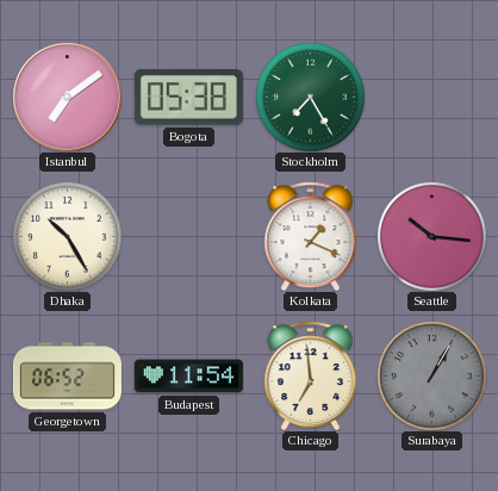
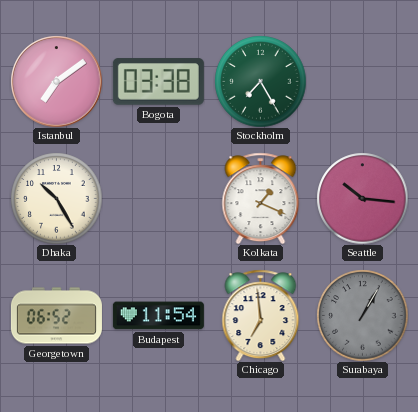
Bogota: 05:38 -> 03:38
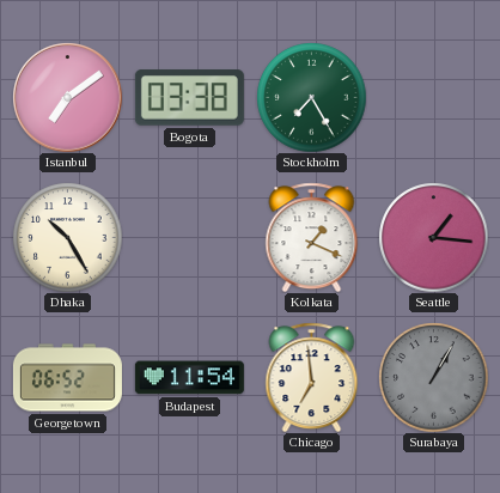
Seattle: 10:16 -> 1:16
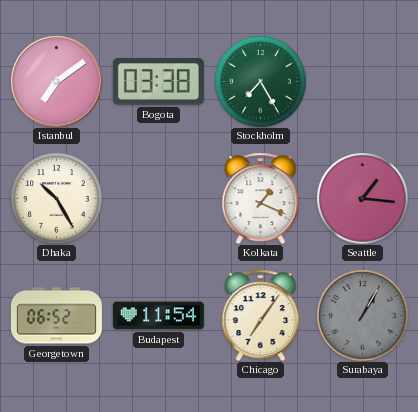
Chicago: 6:59 -> 7:06
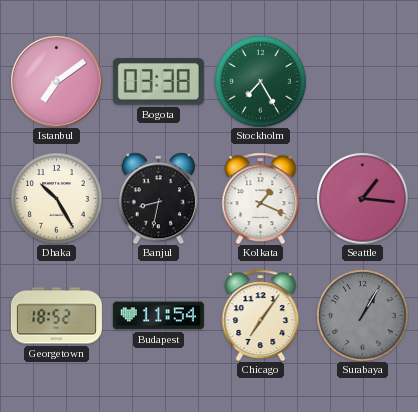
Banjul: none -> 8:32
Georgetown: 06:52 -> 18:52
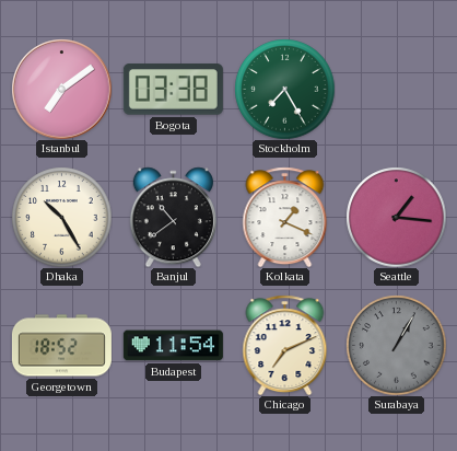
Banjul: 8:32 -> 10:39
Chicago: 7:06 -> 7:11
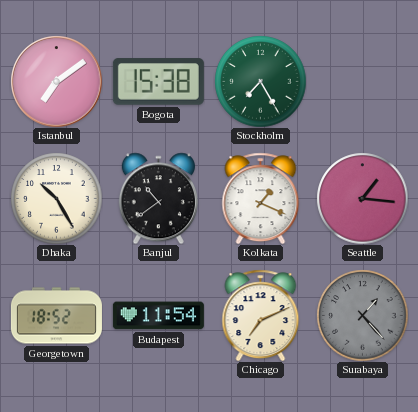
Bogota: 03:38 -> 15:38
Surabaya: 1:05 -> 1:23
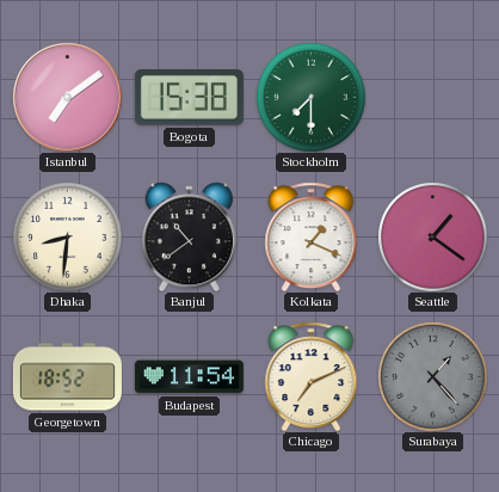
Stockholm: 7:25 -> 7:30
Dhaka: 10:25 -> 8:31
Seattle: 1:16 -> 1:21
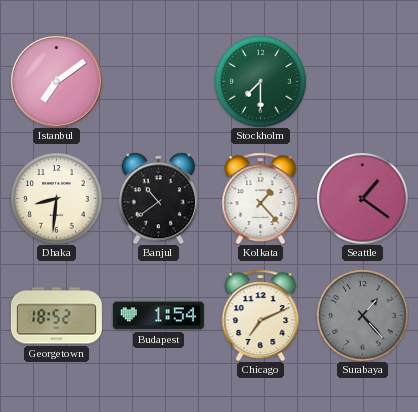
Bogota: 15:38 -> none
Kolkata: 1:19 -> 1:23
Budapest: 11:54 -> 1:54
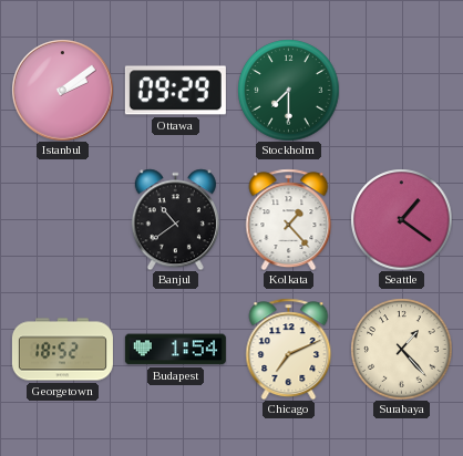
Istanbul: 7:09 -> 2:09
Ottawa: none -> 09:29
Dhaka: 8:31 -> none
Surabaya dial: grey -> cream
